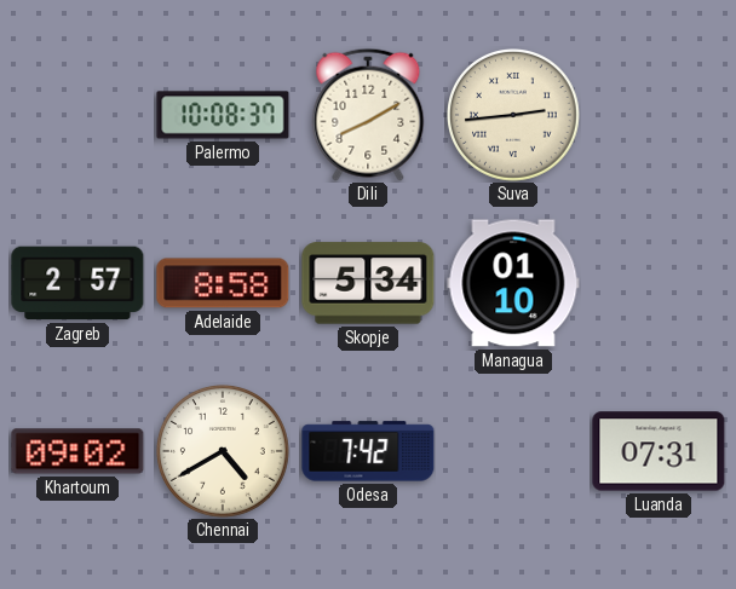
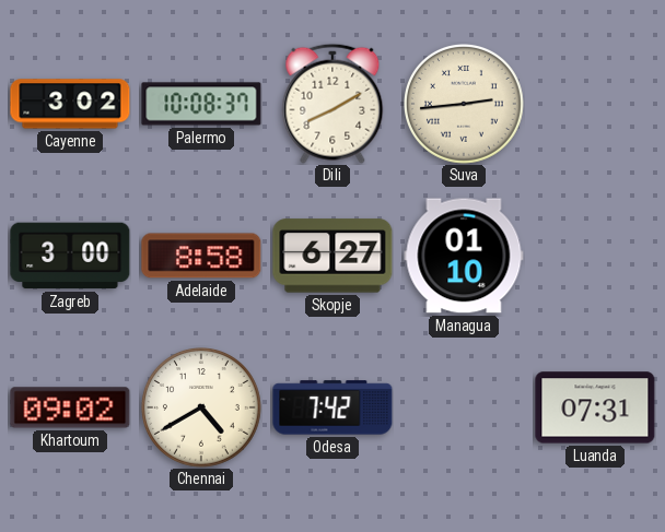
Cayenne: none -> 3:02
Zagreb: 2:57 -> 3:00
Skopje: 5:34 -> 6:27
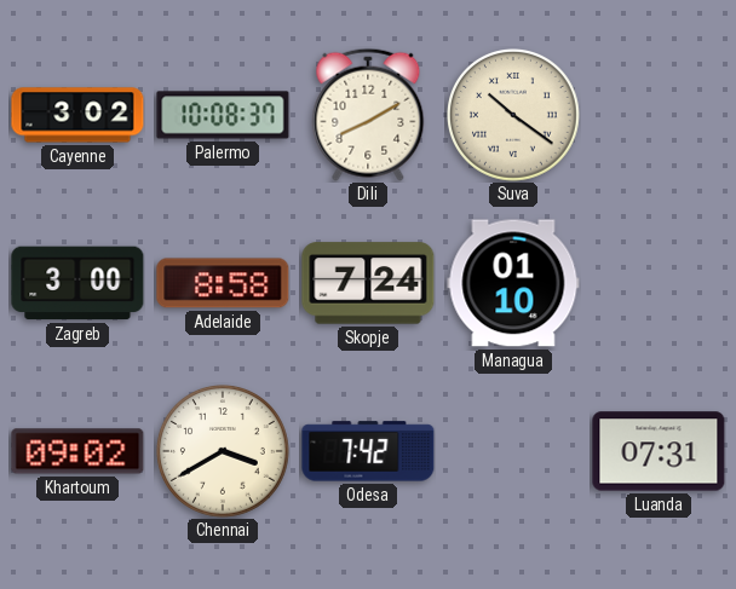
Suva: 2:44 -> 10:21
Skopje: 6:27 -> 7:24
Chennai: 4:40 -> 3:40
